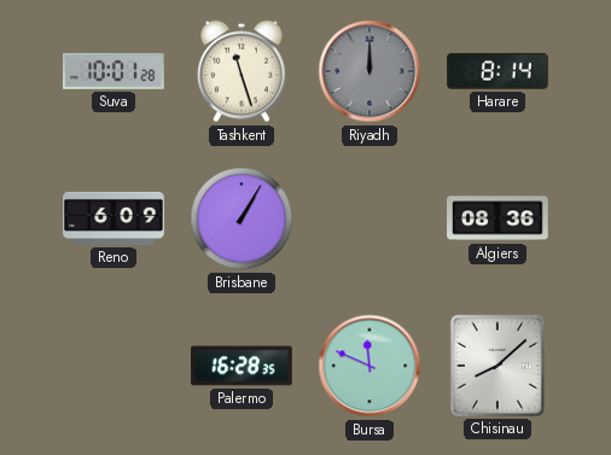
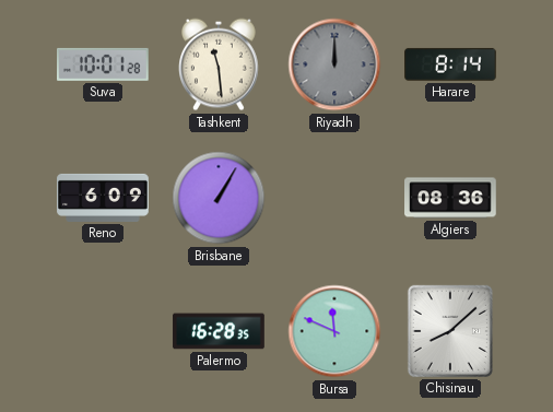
Tashkent: 11:27 -> 11:29
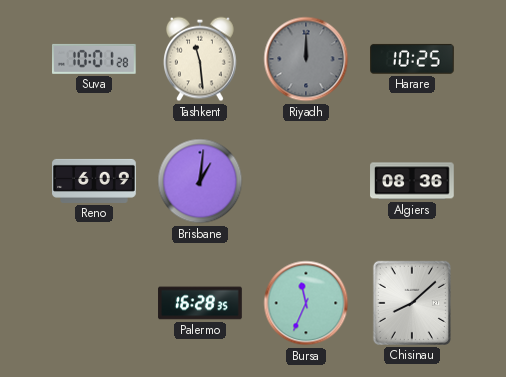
Harare: 8:14 -> 10:25
Brisbane: 1:05 -> 1:01
Bursa: 11:49 -> 11:34
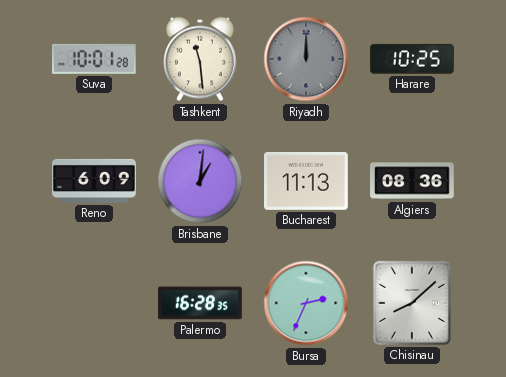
Bucharest: none -> 11:13
Bursa: 11:34 -> 2:34
